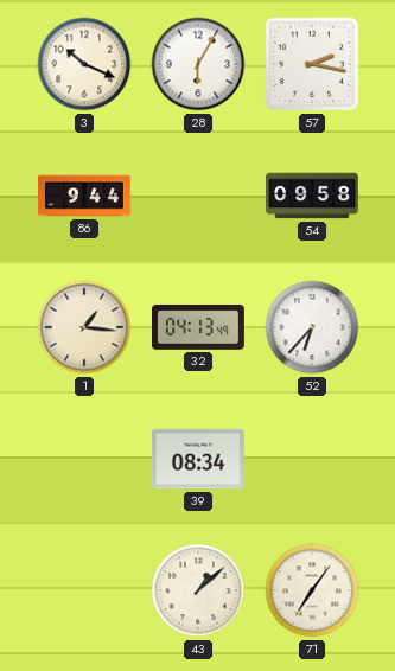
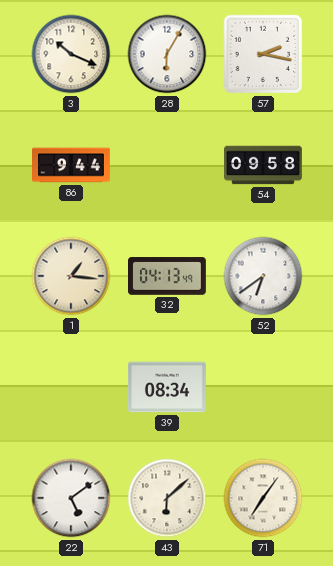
52: 6:37 -> 6:39
22: none -> 5:09
43: 1:08 -> 6:08
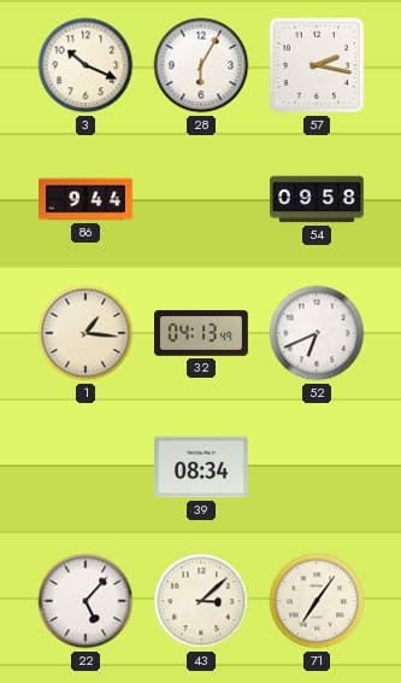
52: 6:39 -> 6:41
22: 5:09 -> 5:07
43: 6:08 -> 3:08
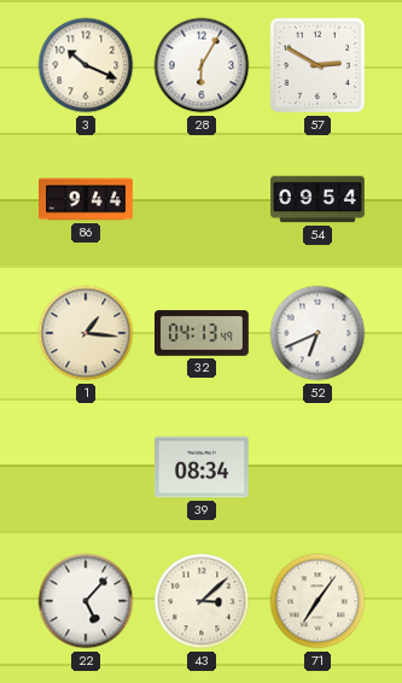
57: 2:17 -> 2:50
54: 09:58 -> 09:54
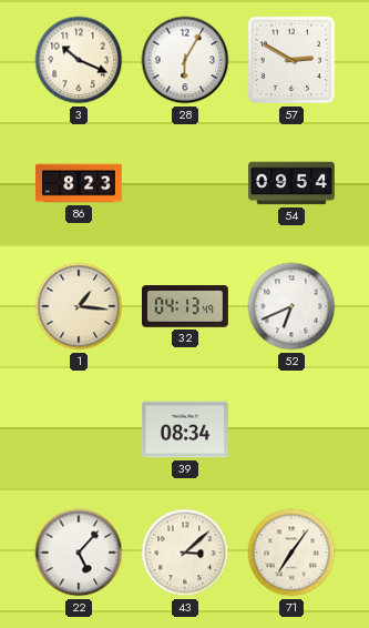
86: 9:44 -> 8:23
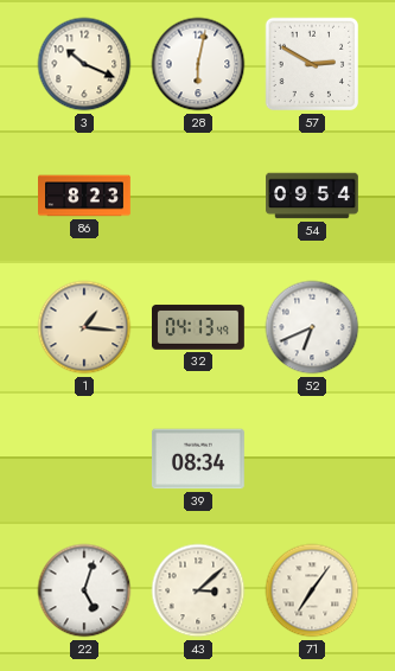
28: 6:05 -> 6:02
22: 5:07 -> 5:03
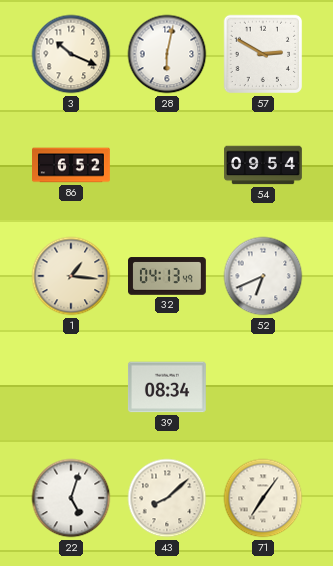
86: 8:23 -> 6:52
43: 3:08 -> 8:08
